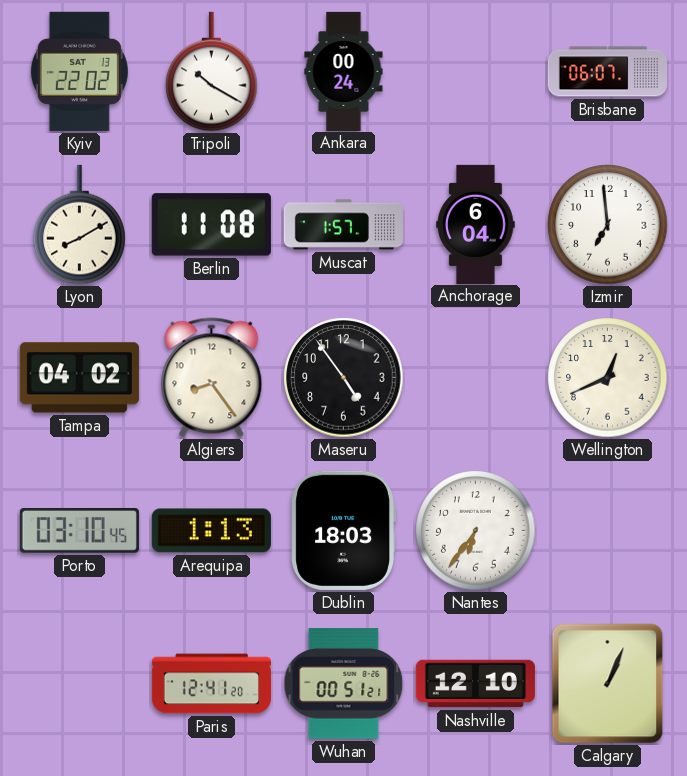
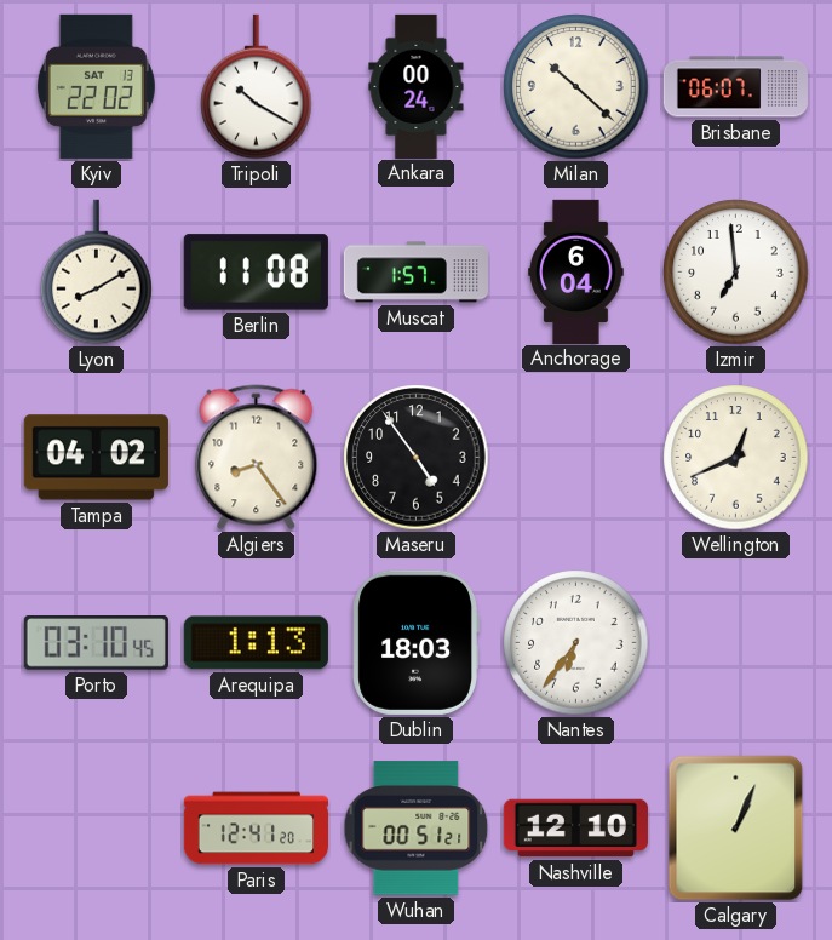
Milan: none -> 10:22
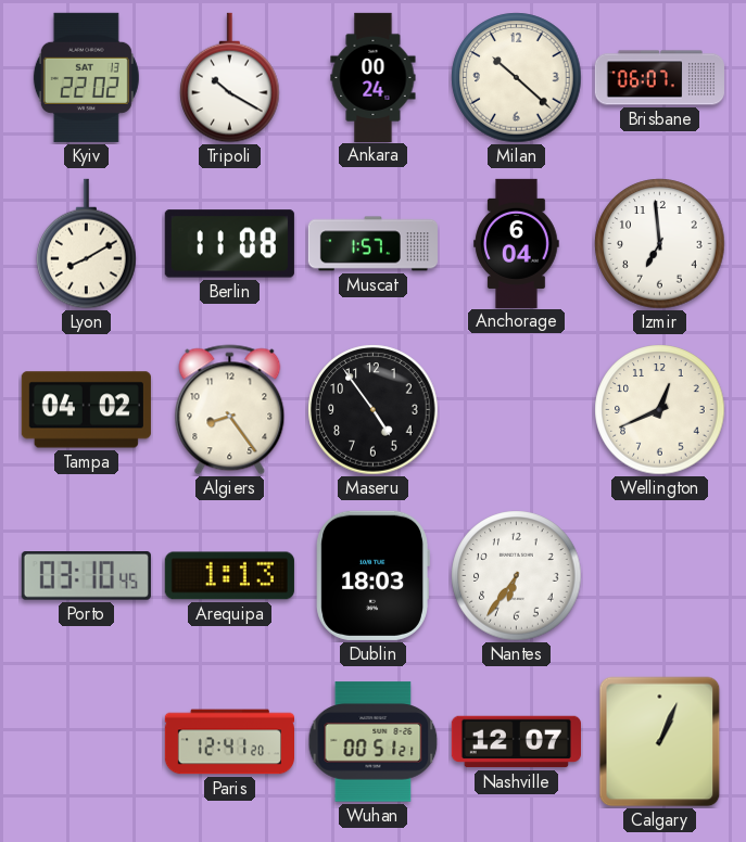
Nashville: 12:10 -> 12:07
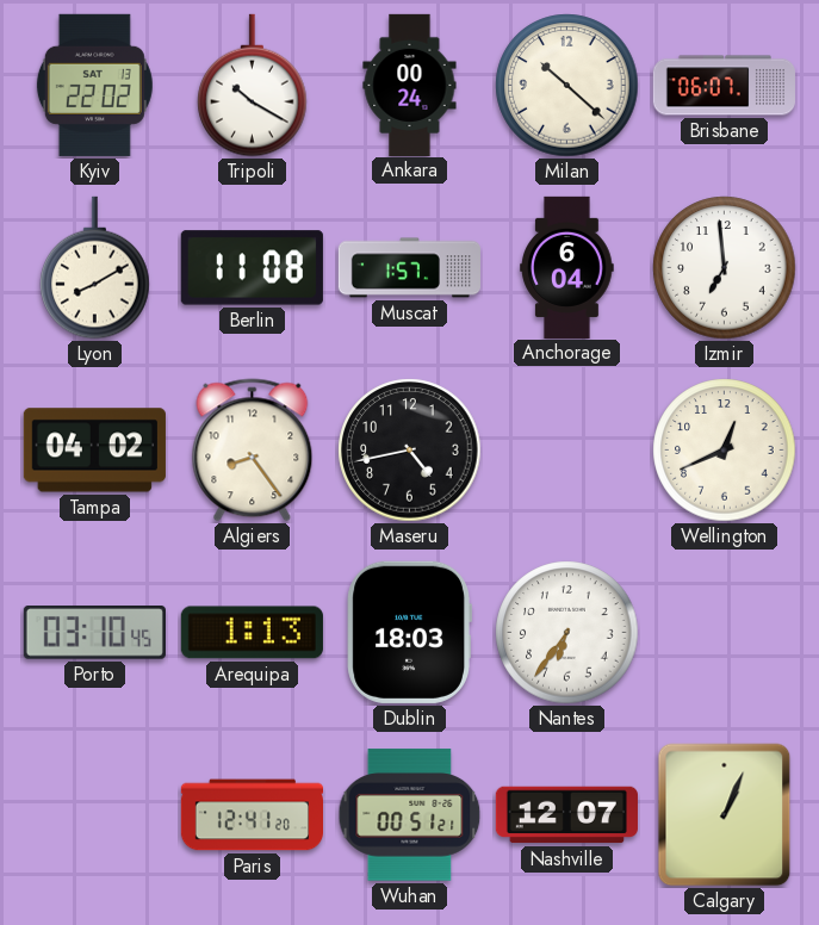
Maseru: 4:54 -> 4:43
